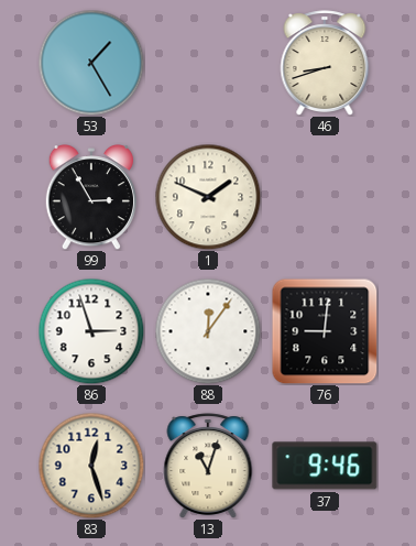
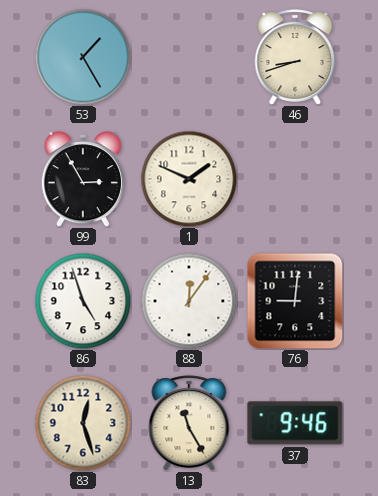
86: 2:57 -> 4:57
13: 11:03 -> 11:25
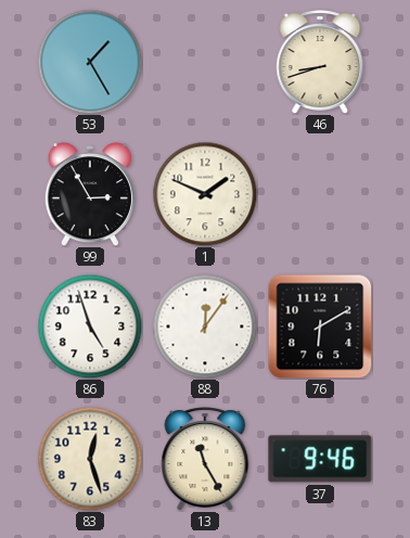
76: 9:01 -> 6:10
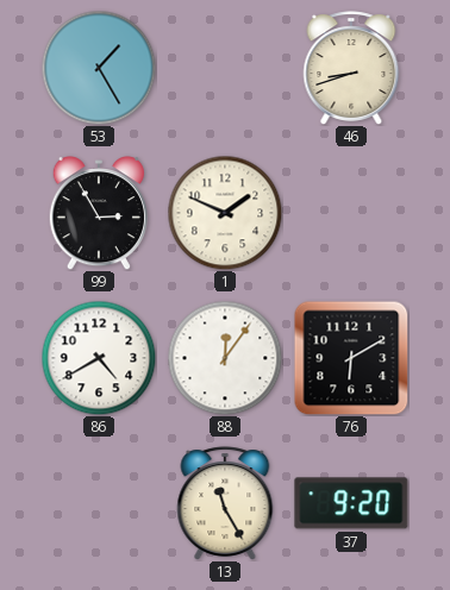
86: 4:57 -> 4:40
83: 12:27 -> none
37: 9:46 -> 9:20
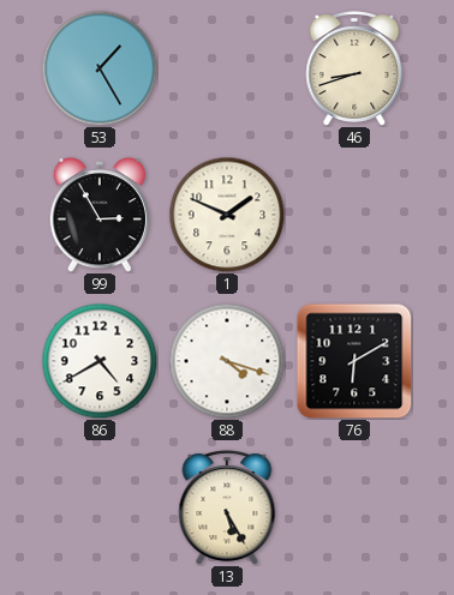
88: 12:06 -> 4:18
13: 11:25 -> 5:25
37: 9:20 -> none
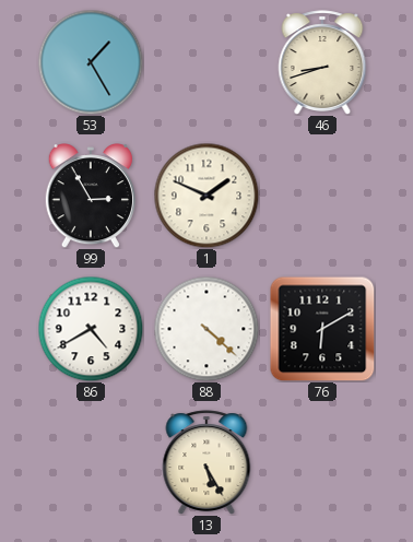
88: 4:18 -> 4:22
